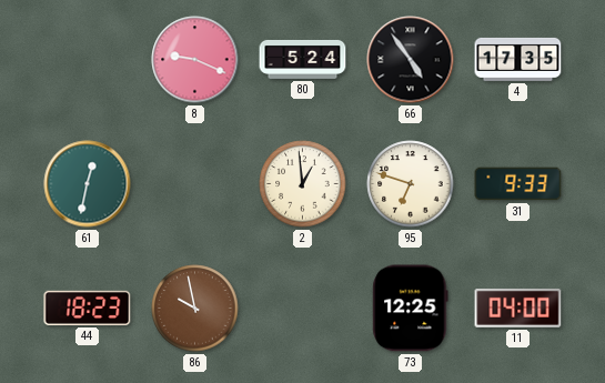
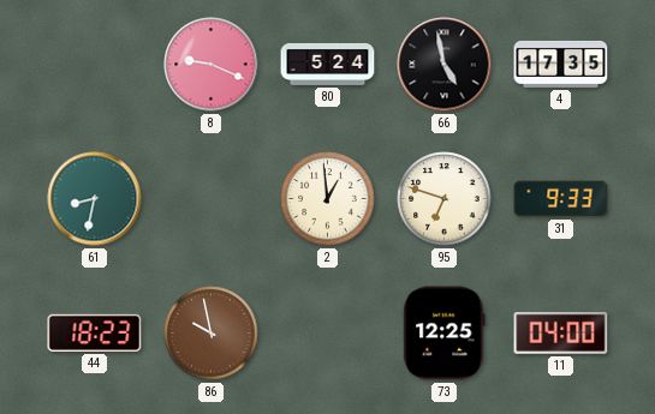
66: 4:54 -> 4:58
61: 12:32 -> 8:32
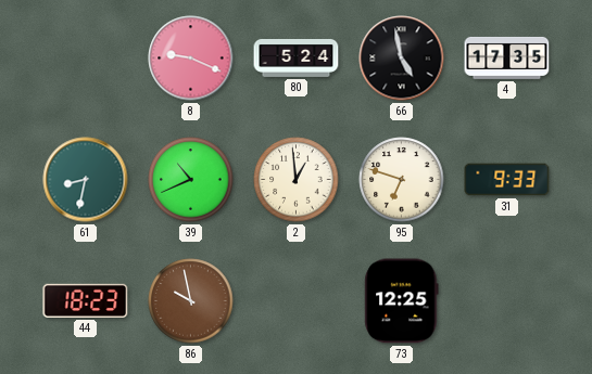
39: none -> 10:41
11: 04:00 -> none
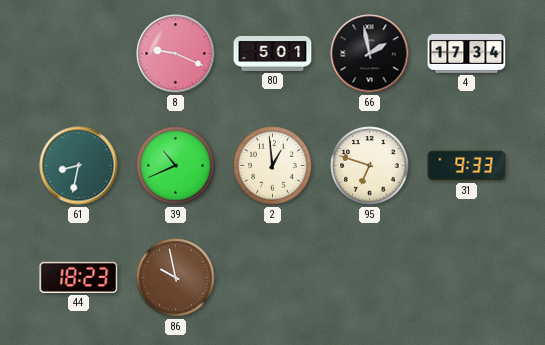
80: 5:24 -> 5:01
66: 4:58 -> 1:58
4: 17:35 -> 17:34
73: 12:25 -> none
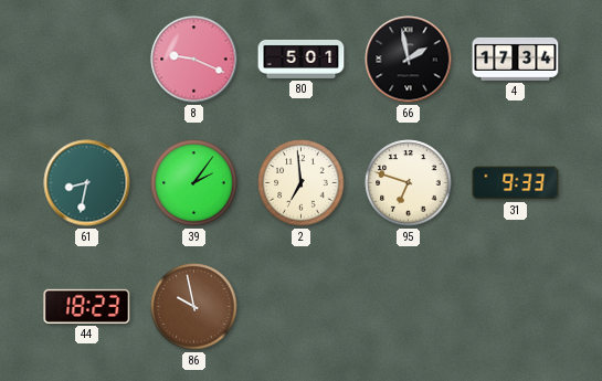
39: 10:41 -> 2:06
2: 12:59 -> 6:59
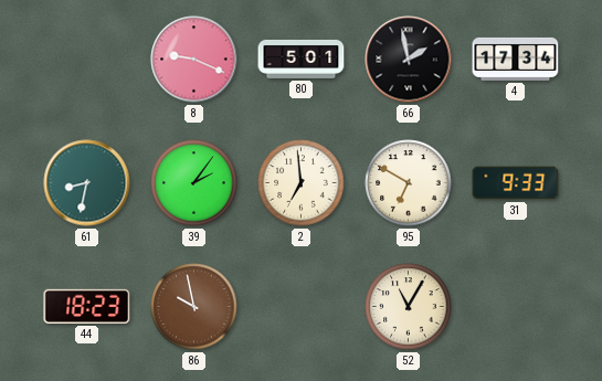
95: 6:48 -> 6:50
52: none -> 11:05
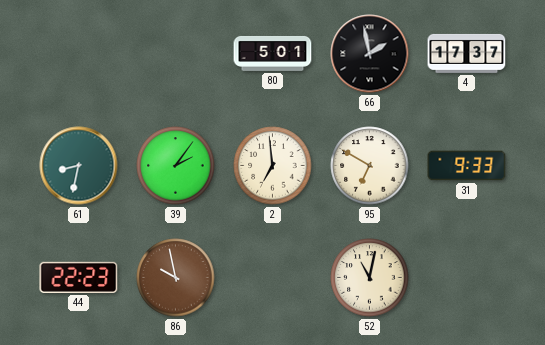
8: 9:19 -> none
4: 17:34 -> 17:37
44: 18:23 -> 22:23
52: 11:05 -> 11:02
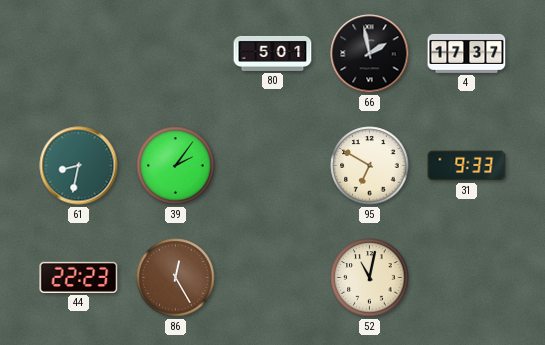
2: 6:59 -> none
86: 9:58 -> 12:25
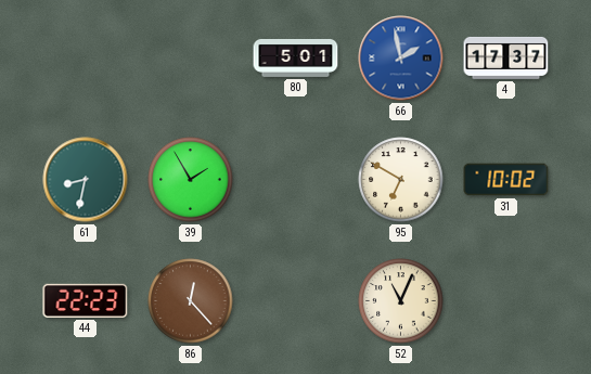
66 dial: black -> blue
39: 2:06 -> 1:55
31: 9:33 -> 10:02
86: 12:25 -> 12:23
52: 11:02 -> 11:04
